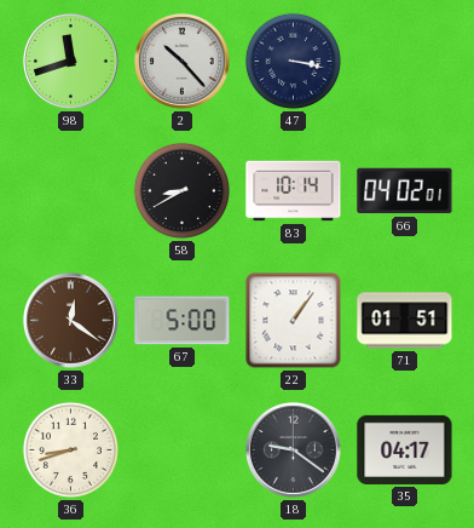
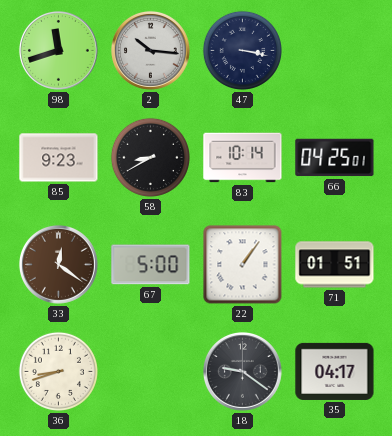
2: 10:23 -> 10:16
85: none -> 9:23
66: 04:02 -> 04:25
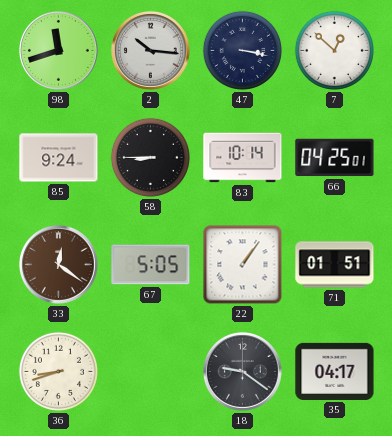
7: none -> 12:52
85: 9:23 -> 9:24
58: 8:40 -> 8:45
67: 5:00 -> 5:05
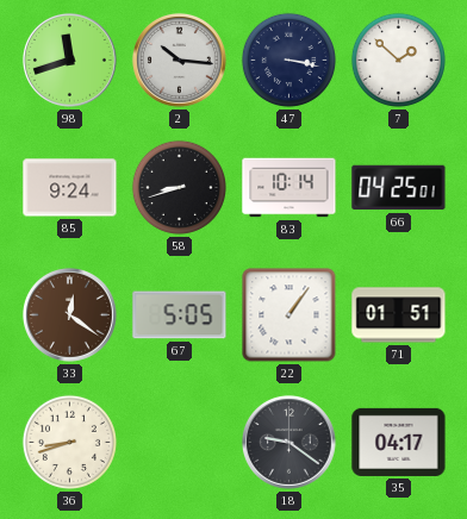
7: 12:52 -> 1:52
58: 8:45 -> 8:42
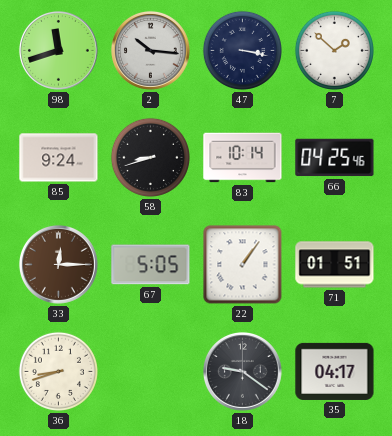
66: 04:25:01 -> 04:25:46
33: 12:21 -> 12:15
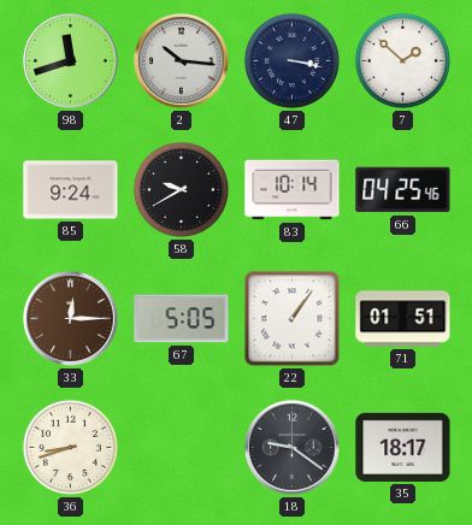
58: 8:42 -> 9:40
35: 04:17 -> 18:17
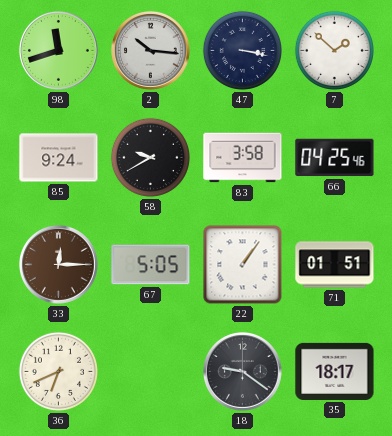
83: 10:14 -> 3:58
36: 8:42 -> 6:41
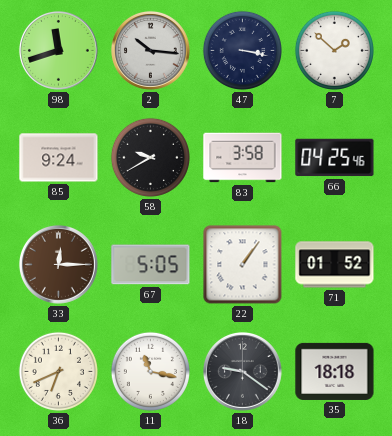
71: 01:51 -> 01:52
11: none -> 11:17
35: 18:17 -> 18:18
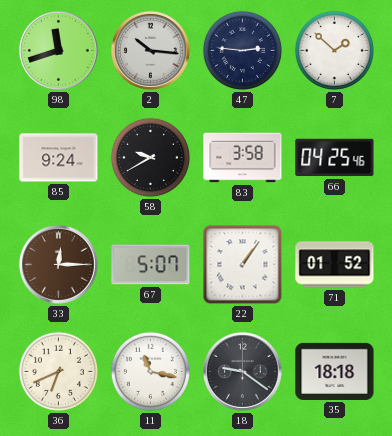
47: 3:17 -> 2:46
67: 5:05 -> 5:07
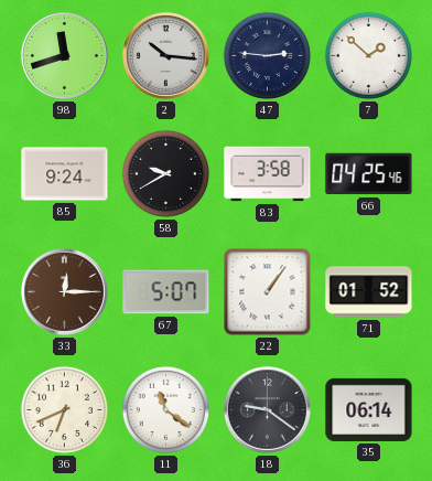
11: 11:17 -> 11:21
35: 18:18 -> 06:14
